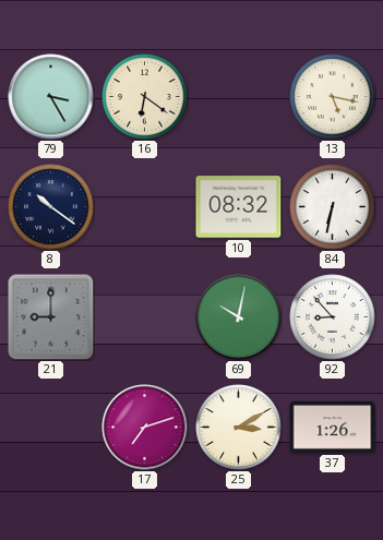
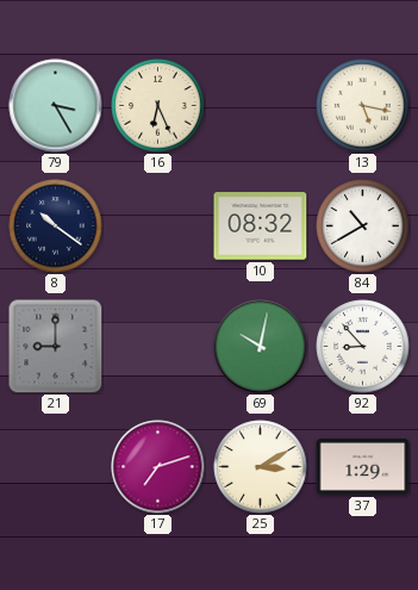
16: 6:21 -> 6:26
84: 6:32 -> 10:40
37: 1:26 -> 1:29
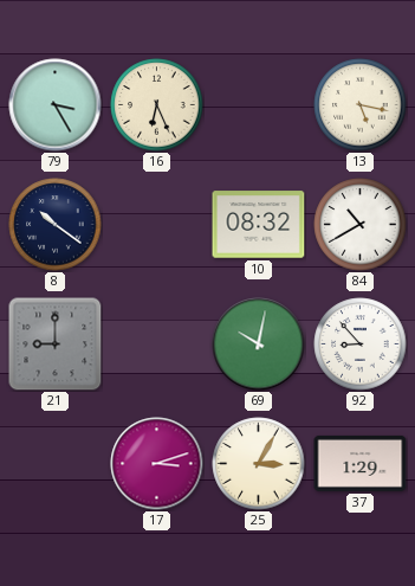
17: 7:12 -> 3:12
25: 3:10 -> 3:05
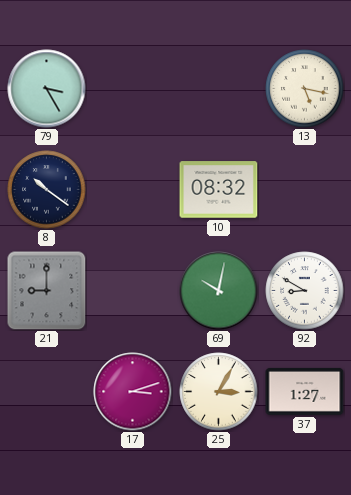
16: 6:26 -> none
84: 10:40 -> none
92: 8:53 -> 8:50
37: 1:29 -> 1:27
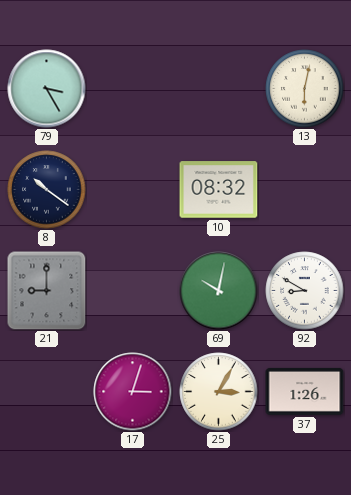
13: 5:17 -> 6:02
17: 3:12 -> 3:03
37: 1:27 -> 1:26
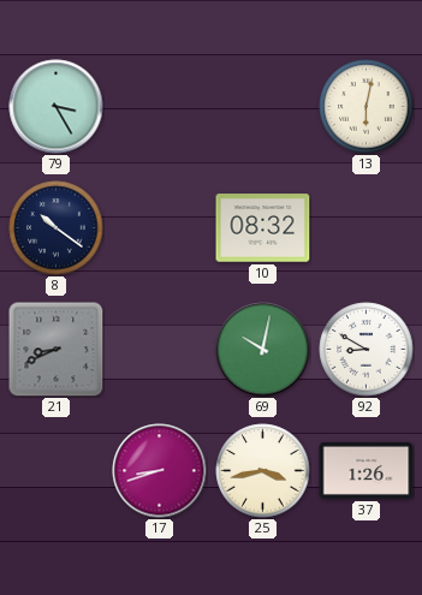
21: 9:00 -> 8:41
17: 3:03 -> 8:42
25: 3:05 -> 3:43
